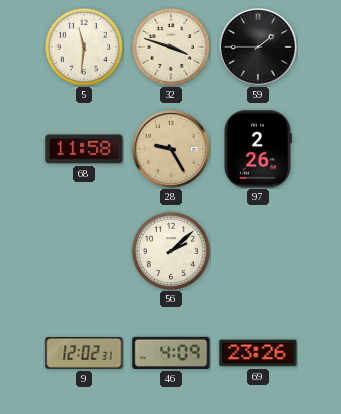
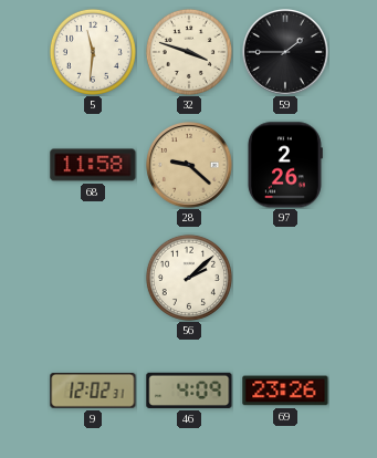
28: 9:25 -> 9:22
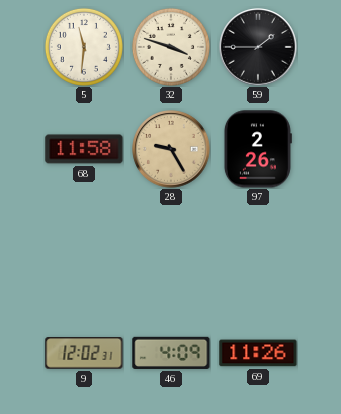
28: 9:22 -> 9:25
56: 2:08 -> none
69: 23:26 -> 11:26
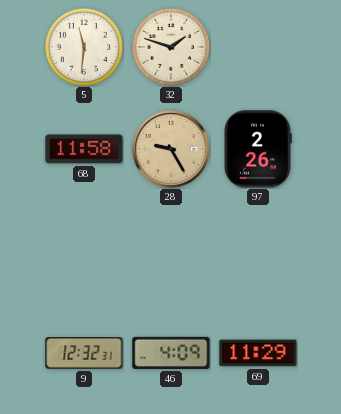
32: 3:48 -> 1:48
59: 1:45 -> none
9: 12:02 -> 12:32
69: 11:26 -> 11:29
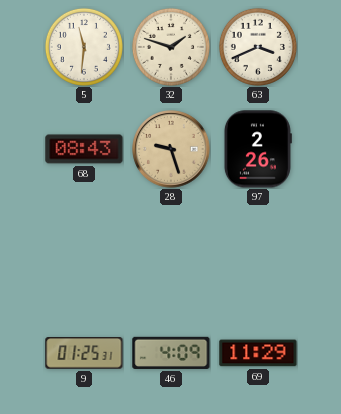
63: none -> 3:41
68: 11:58 -> 08:43
28: 9:25 -> 9:27
9: 12:32 -> 01:25
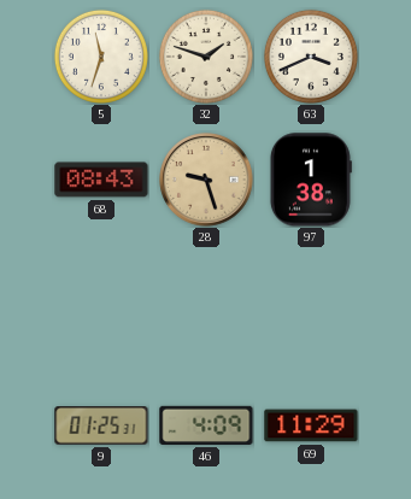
5: 11:31 -> 11:33
97: 2:26 -> 1:38
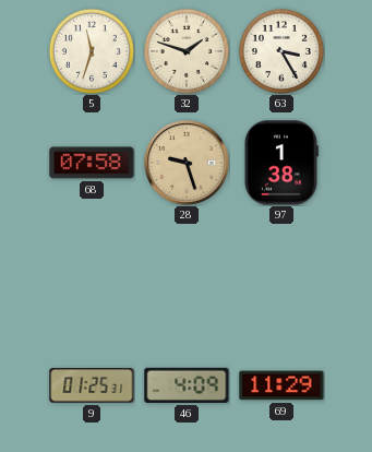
63: 3:41 -> 3:25
68: 08:43 -> 07:58
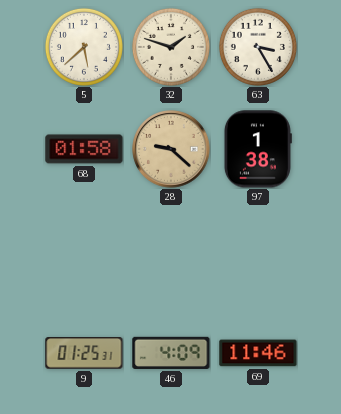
5: 11:33 -> 5:38
68: 07:58 -> 01:58
28: 9:27 -> 9:22
69: 11:29 -> 11:46
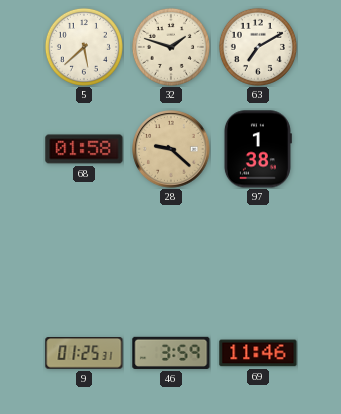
63: 3:25 -> 7:10
46: 4:09 -> 3:59
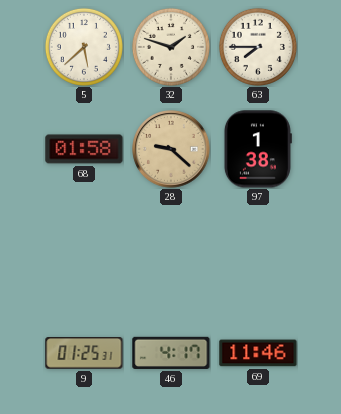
63: 7:10 -> 7:45
46: 3:59 -> 4:17
